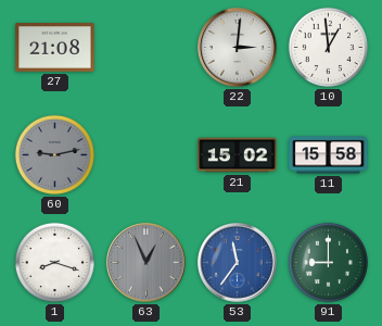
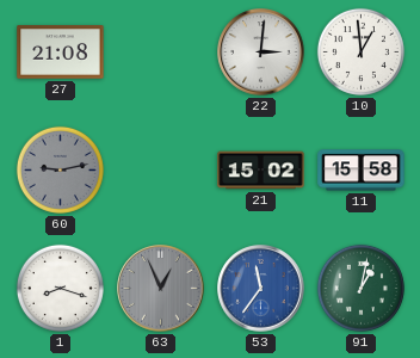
91: 9:00 -> 1:02
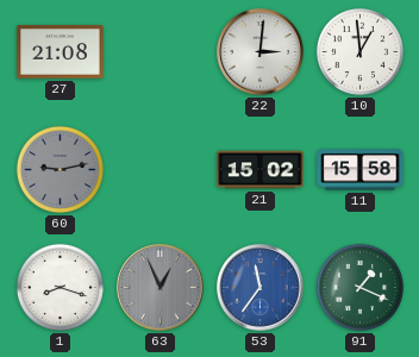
91: 1:02 -> 1:19
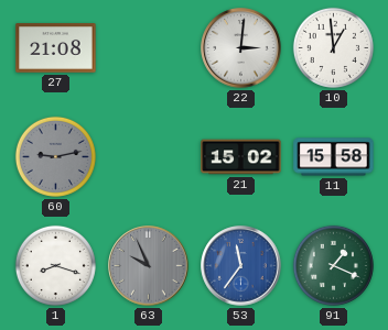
63: 12:56 -> 9:56
